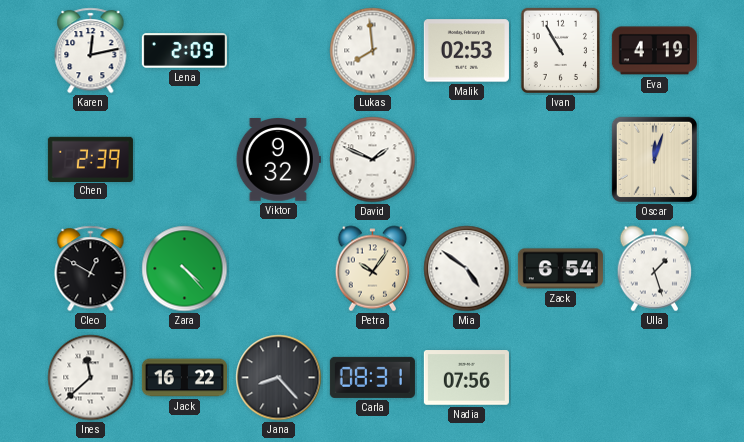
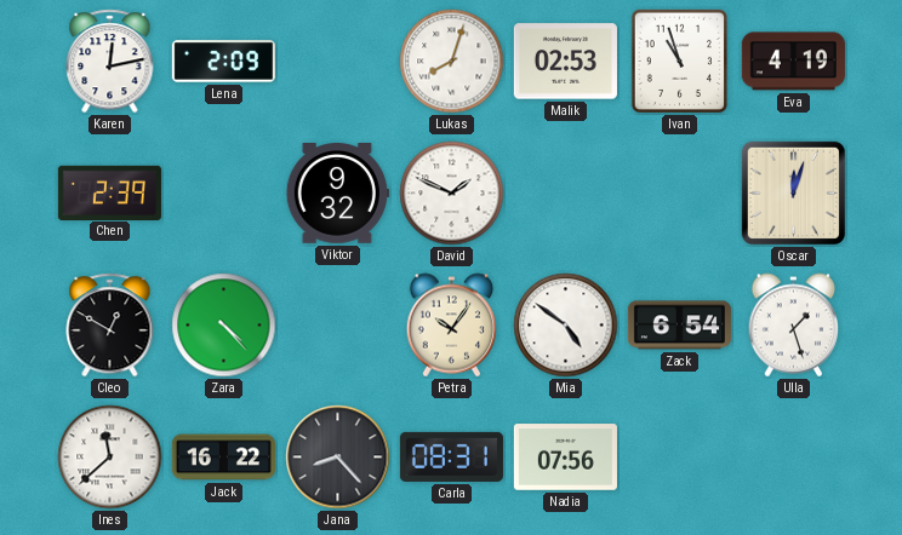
Lukas: 7:59 -> 8:03
Ivan: 10:55 -> 10:57
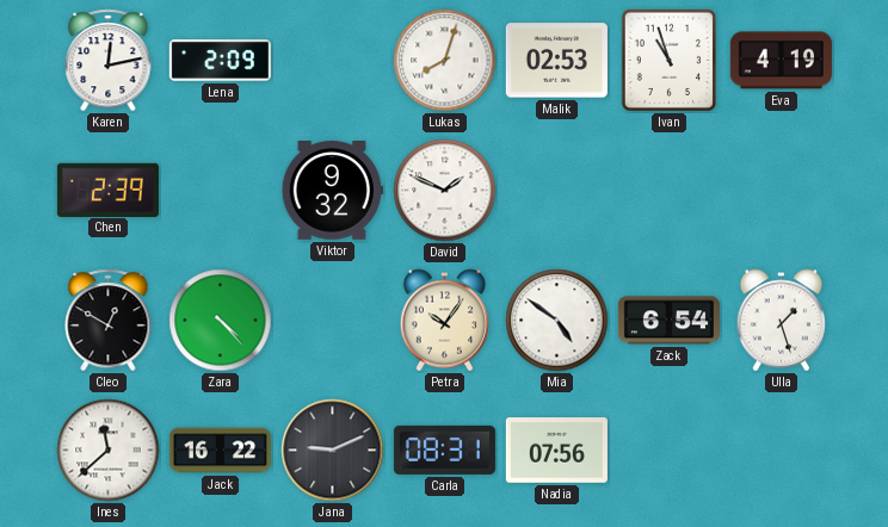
Oscar: 12:03 -> none
Jana: 8:23 -> 9:11
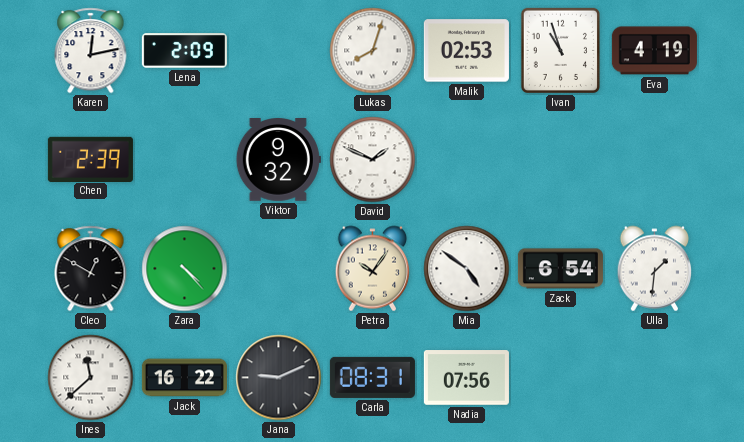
Ulla: 1:27 -> 1:31
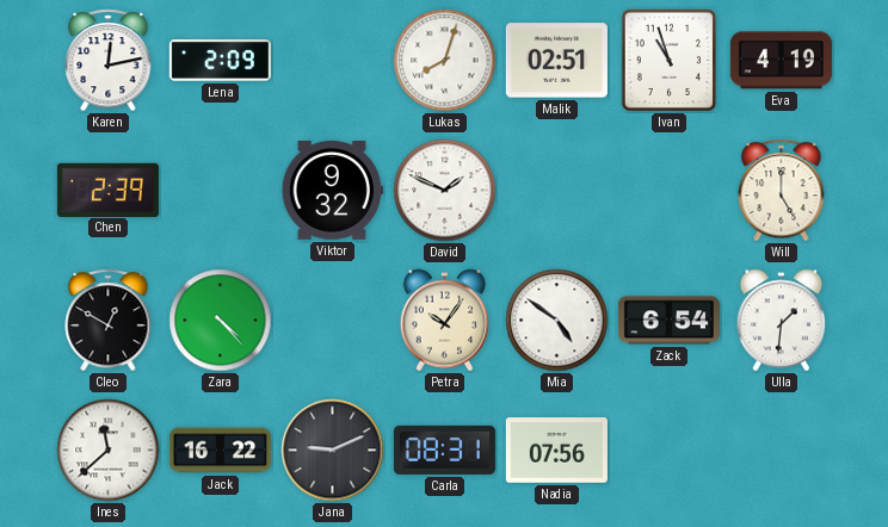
Malik: 02:53 -> 02:51
Will: none -> 5:00
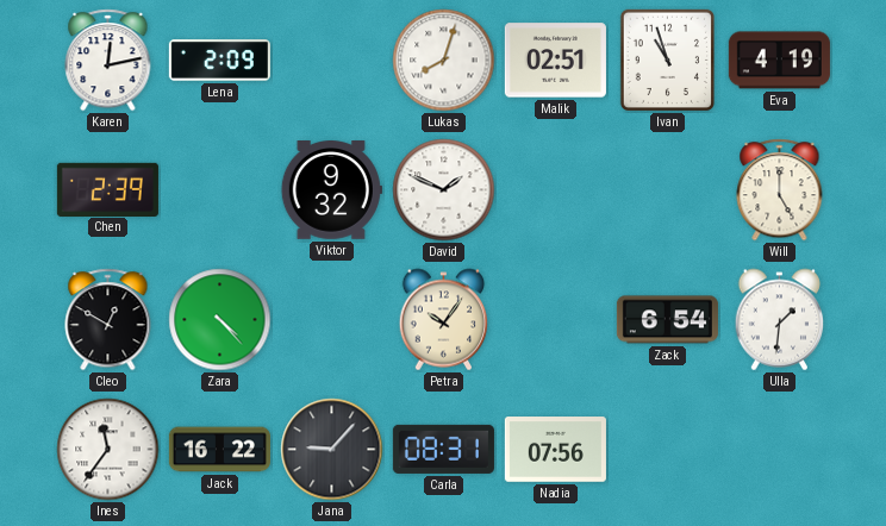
Mia: 4:51 -> none
Ines: 11:38 -> 11:36
Jana: 9:11 -> 9:07
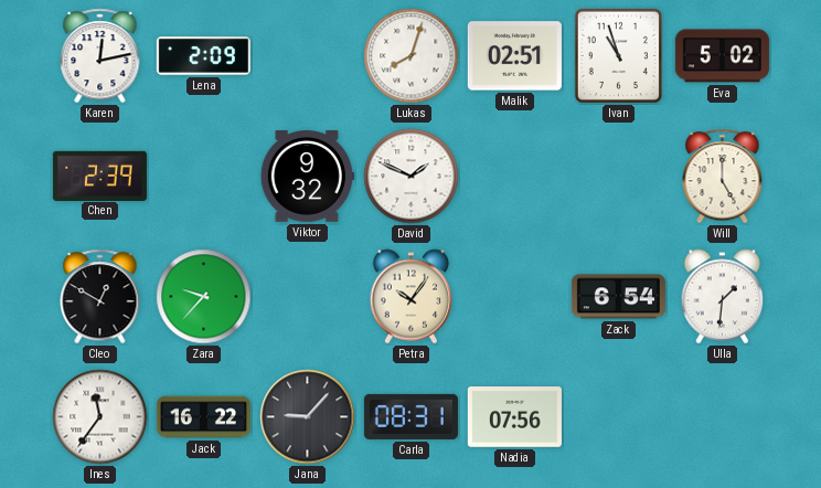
Eva: 4:19 -> 5:02
Zara: 4:23 -> 9:37
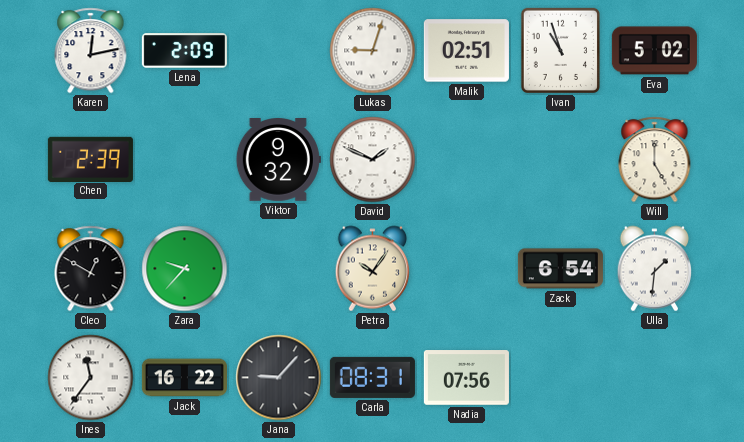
Lukas: 8:03 -> 9:03
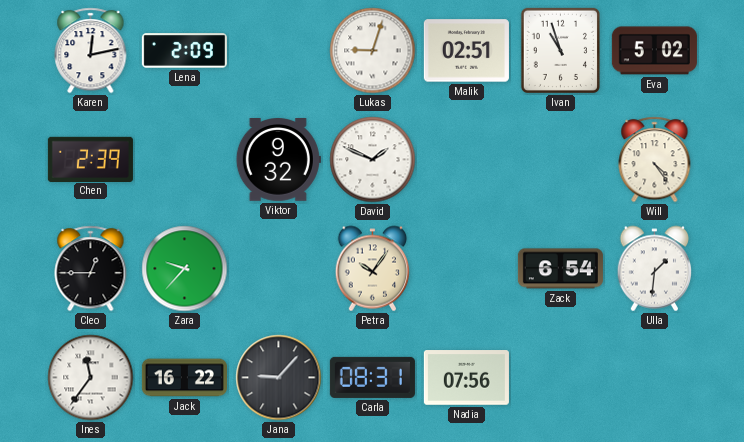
Will: 5:00 -> 4:24
Cleo: 12:50 -> 12:45
